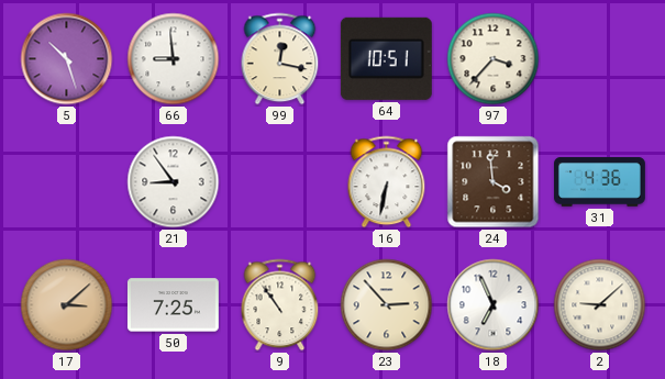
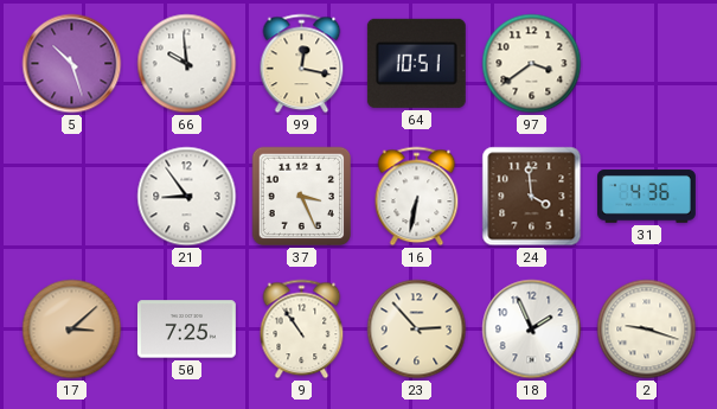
66: 8:59 -> 9:59
97: 3:37 -> 3:39
37: none -> 3:26
18: 6:56 -> 1:56
2: 9:08 -> 9:18
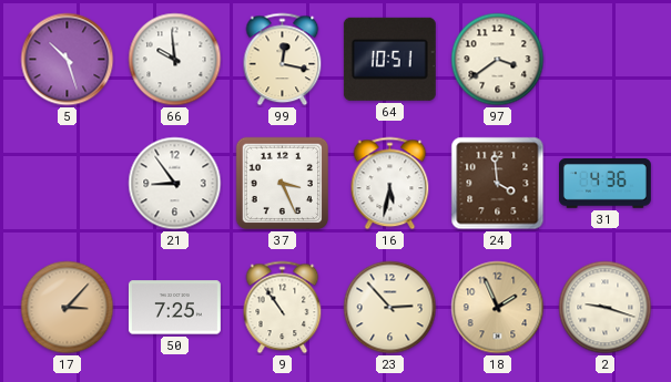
16: 6:32 -> 5:32
17: 3:08 -> 3:07
18 dial: white -> champagne
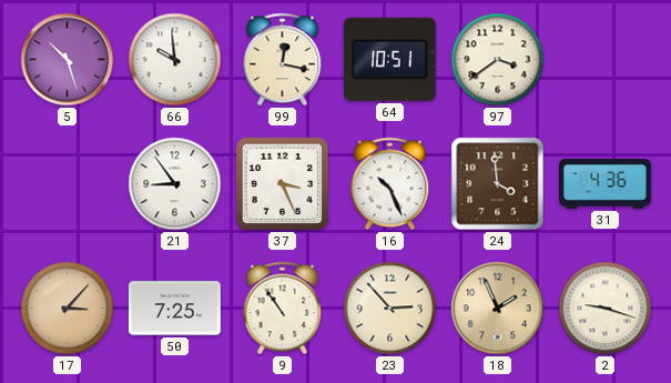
16: 5:32 -> 10:26
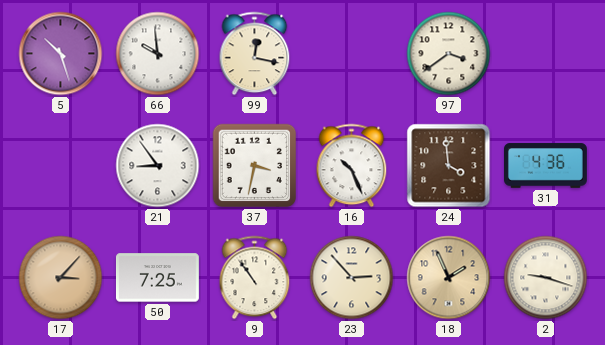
64: 10:51 -> none
37: 3:26 -> 3:32
